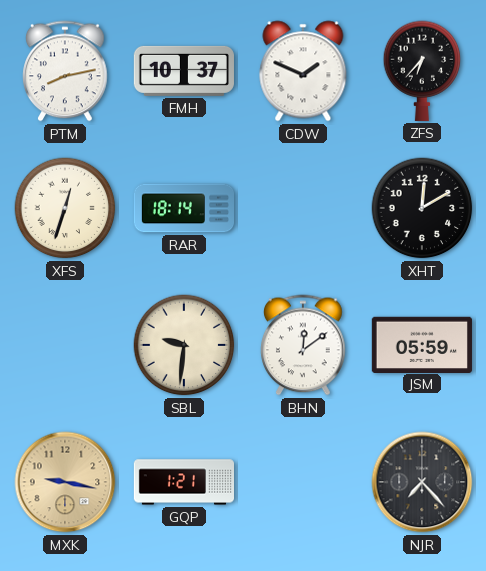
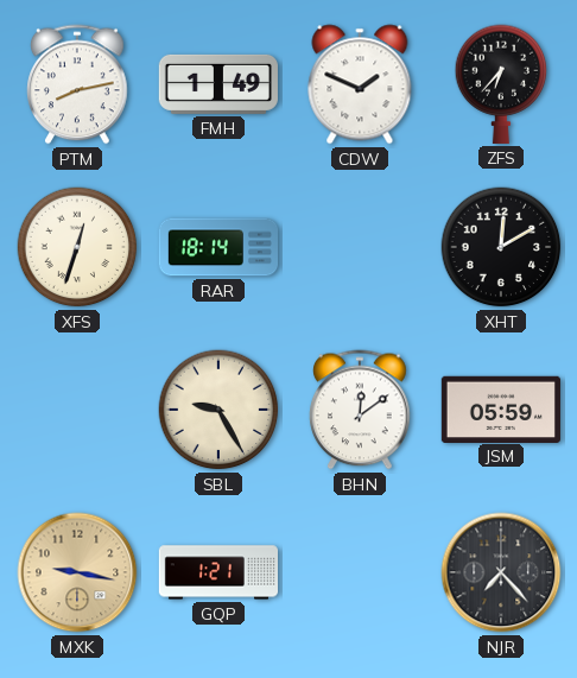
FMH: 10:37 -> 1:49
SBL: 9:31 -> 9:25
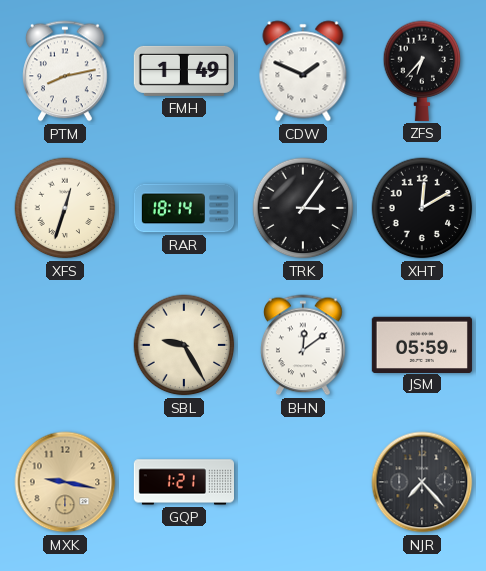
TRK: none -> 3:06
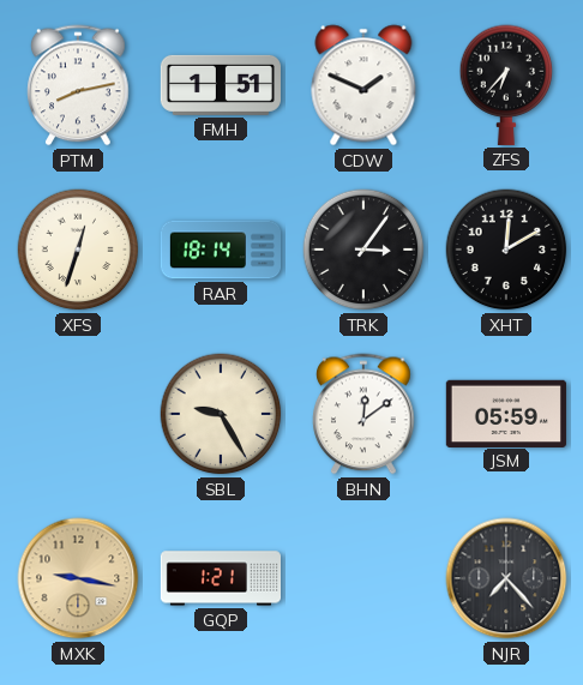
FMH: 1:49 -> 1:51
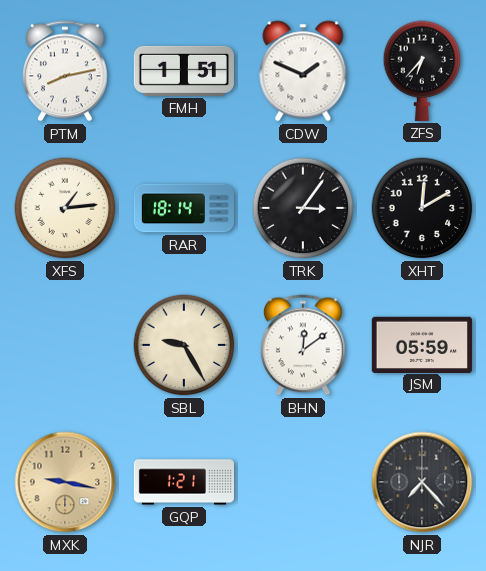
XFS: 12:33 -> 1:14
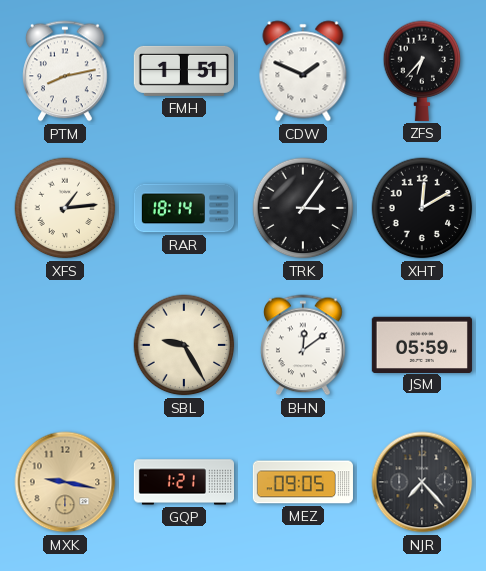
MEZ: none -> 09:05
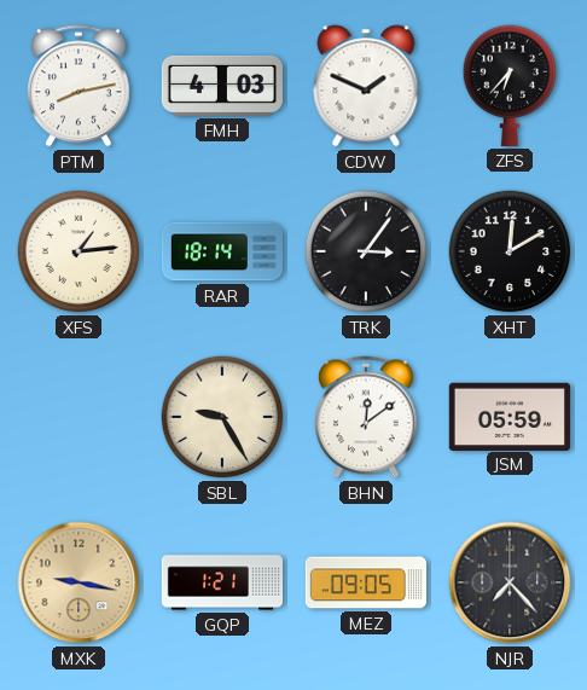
FMH: 1:51 -> 4:03
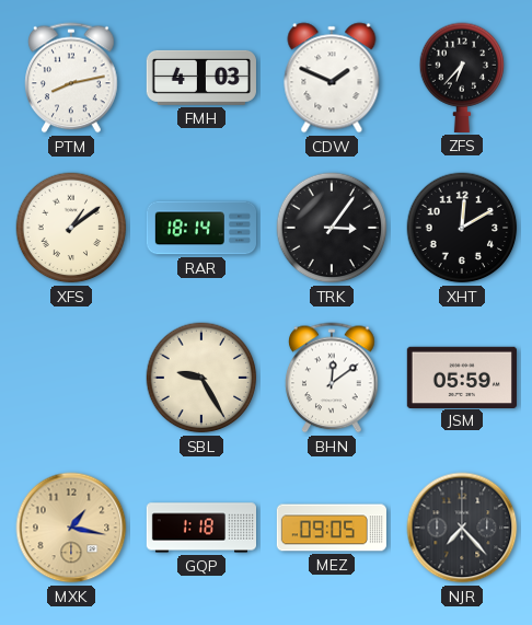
XFS: 1:14 -> 1:09
MXK: 9:17 -> 1:17
GQP: 1:21 -> 1:18
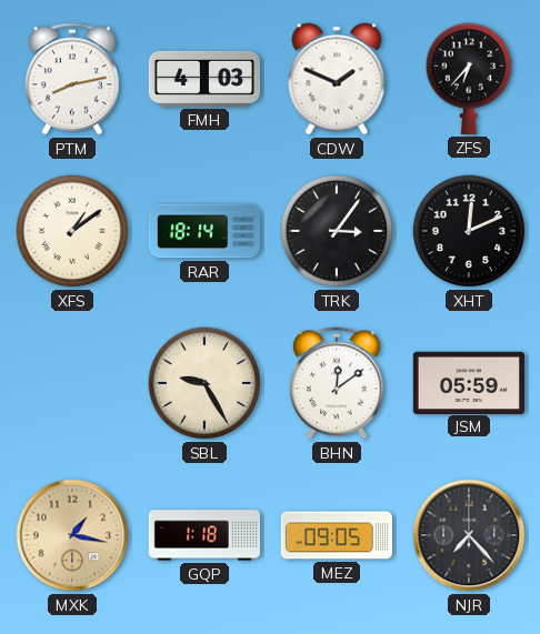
XHT: 12:10 -> 12:11
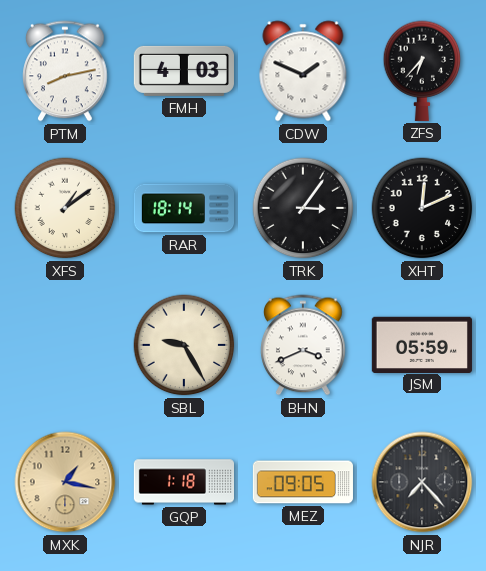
BHN: 12:09 -> 3:41
